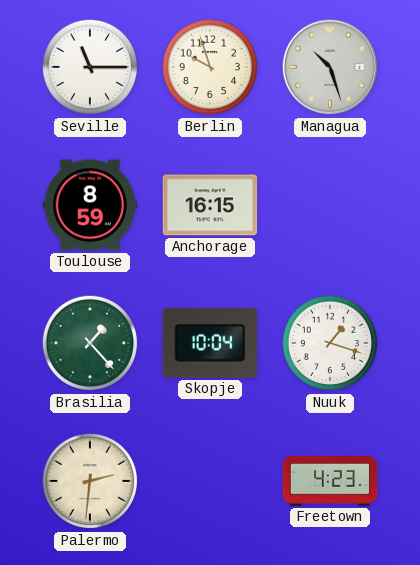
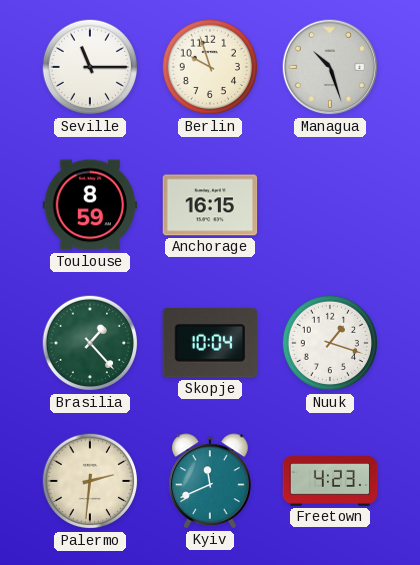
Kyiv: none -> 11:41
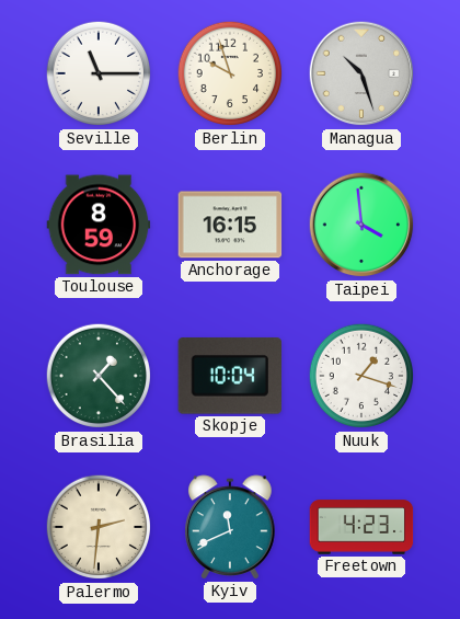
Taipei: none -> 3:59
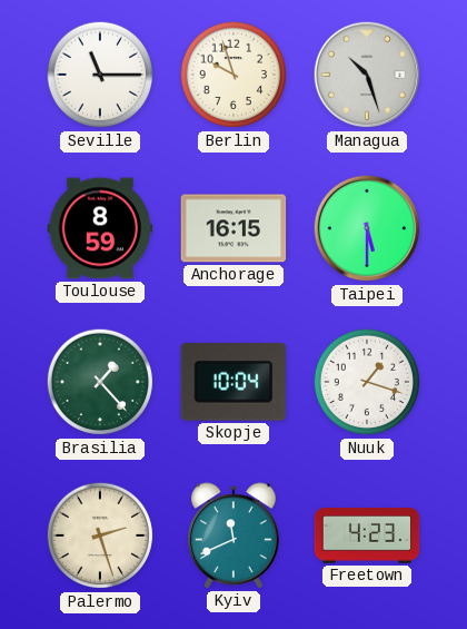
Taipei: 3:59 -> 5:30
Palermo: 2:31 -> 2:27
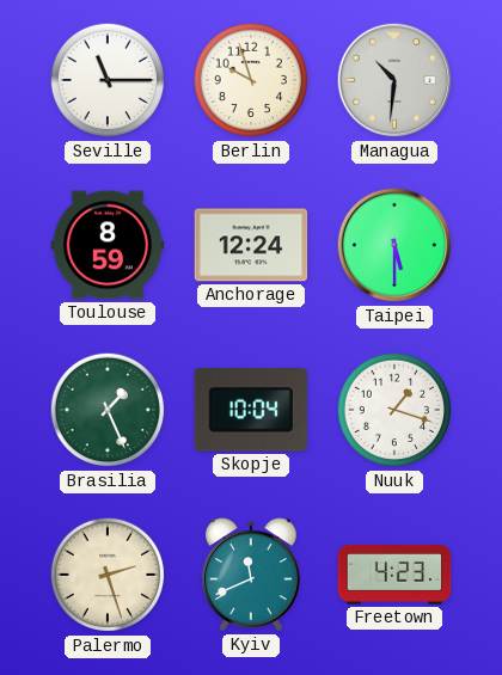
Managua: 10:27 -> 10:31
Anchorage: 16:15 -> 12:24
Brasilia: 1:23 -> 1:26
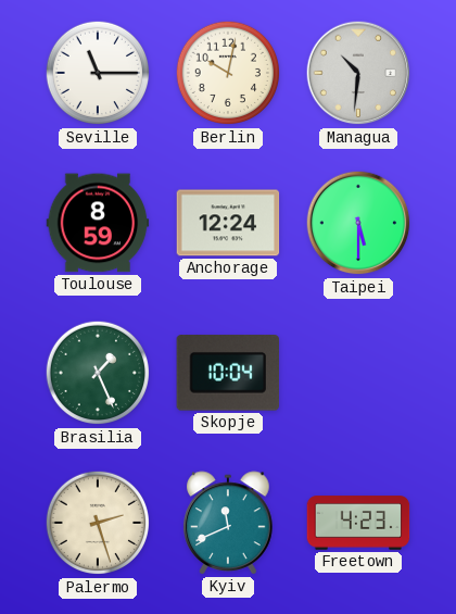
Berlin: 9:57 -> 10:02
Nuuk: 1:18 -> none
